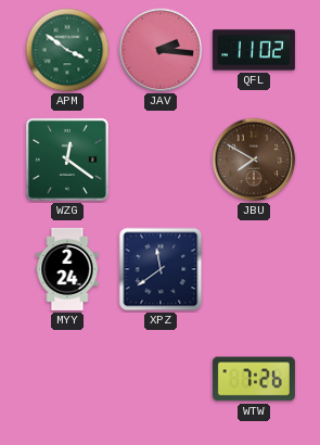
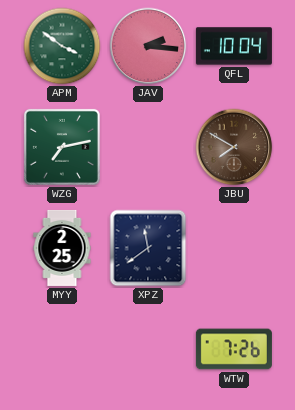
QFL: 11:02 -> 10:04
WZG: 12:21 -> 7:13
MYY: 2:24 -> 2:25
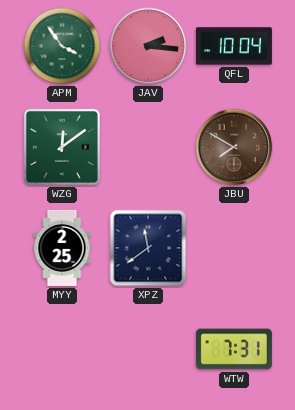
APM: 3:51 -> 3:54
WZG: 7:13 -> 12:09
WTW: 7:26 -> 7:31
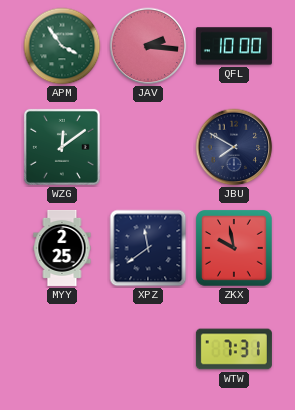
QFL: 10:04 -> 10:00
JBU dial: brown -> navy
ZKX: none -> 9:58
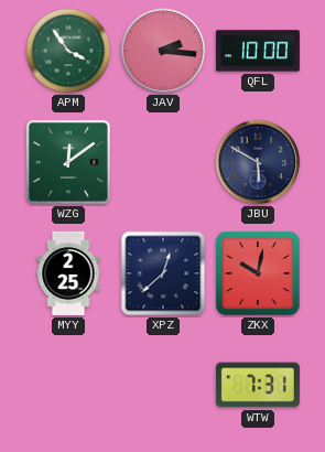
JBU: 7:50 -> 5:50
XPZ: 11:39 -> 12:38
ZKX: 9:58 -> 10:02
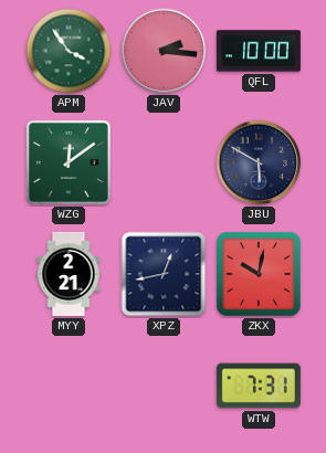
MYY: 2:25 -> 2:21
XPZ: 12:38 -> 12:43
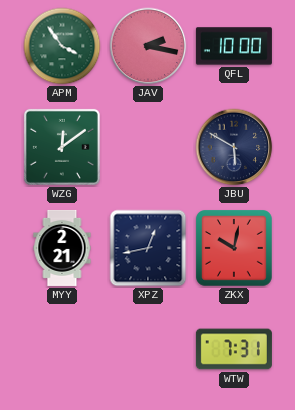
JAV: 2:16 -> 2:17
